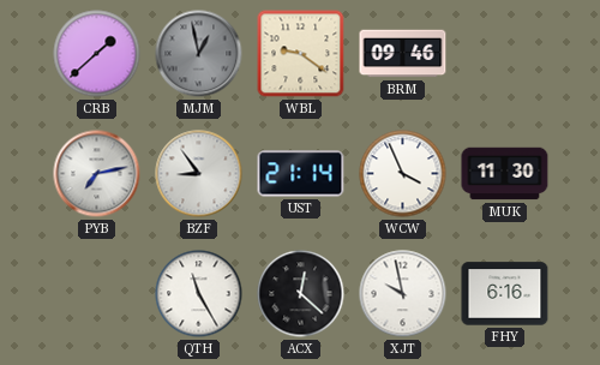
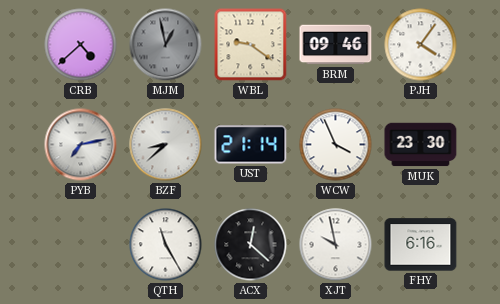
CRB: 1:38 -> 4:38
PJH: none -> 4:06
BZF: 8:54 -> 8:38
MUK: 11:30 -> 23:30
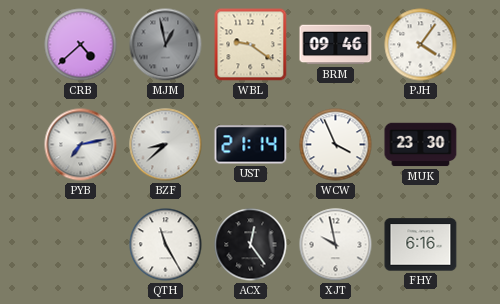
ACX: 12:22 -> 12:24
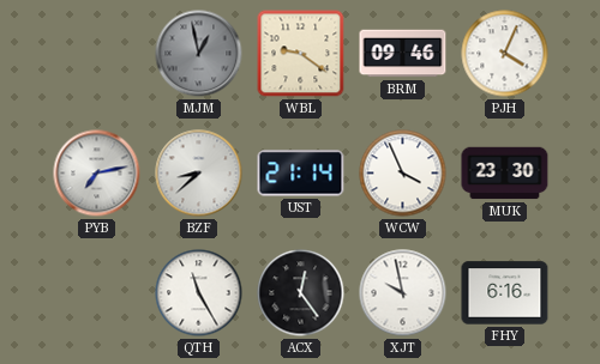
CRB: 4:38 -> none
PJH: 4:06 -> 4:04
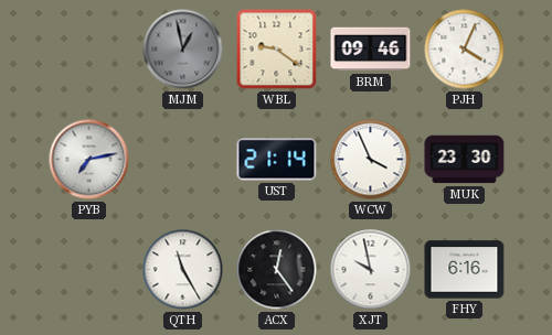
BZF: 8:38 -> none
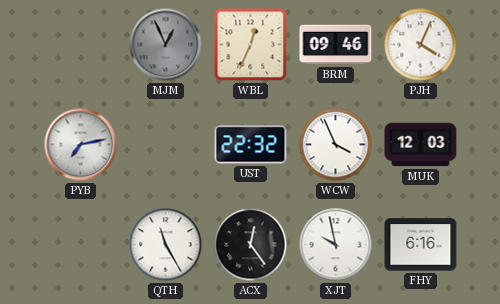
MJM: 12:58 -> 12:56
WBL: 9:21 -> 12:34
UST: 21:14 -> 22:32
MUK: 23:30 -> 12:03
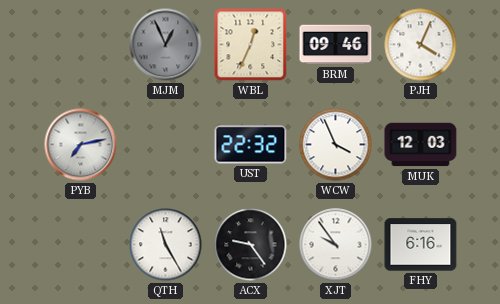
ACX: 12:24 -> 9:24
XJT: 9:58 -> 9:54
